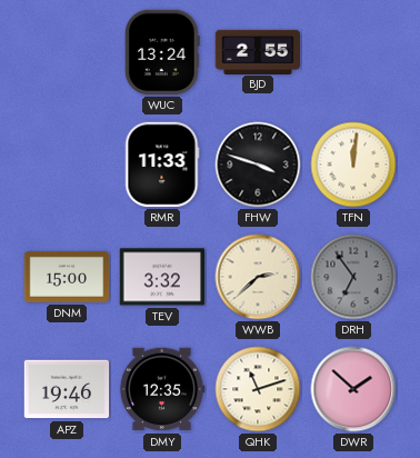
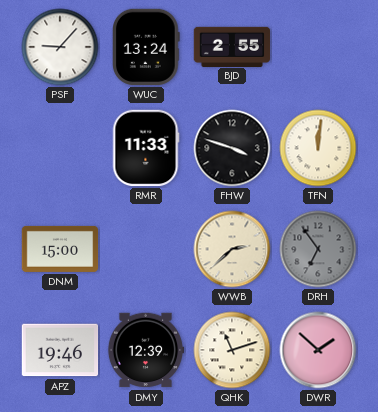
PSF: none -> 9:07
TEV: 3:32 -> none
DMY: 12:35 -> 12:39
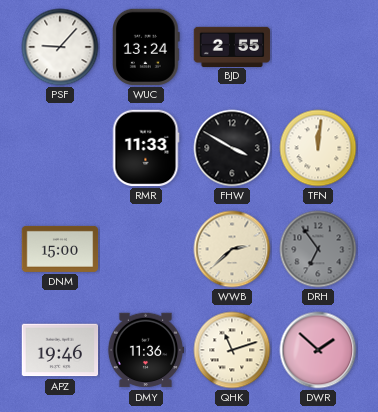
FHW: 3:48 -> 3:50
DMY: 12:39 -> 11:36
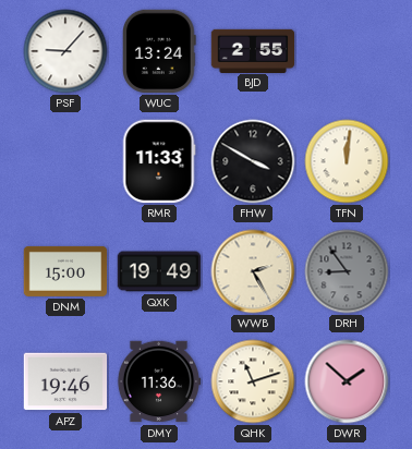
QXK: none -> 19:49
WWB: 2:38 -> 2:25
DRH: 6:54 -> 8:54
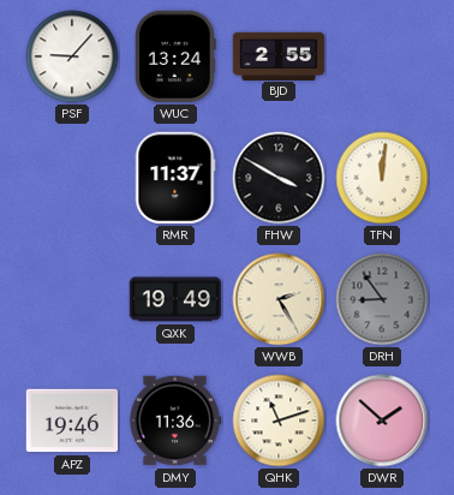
RMR: 11:33 -> 11:37
DNM: 15:00 -> none
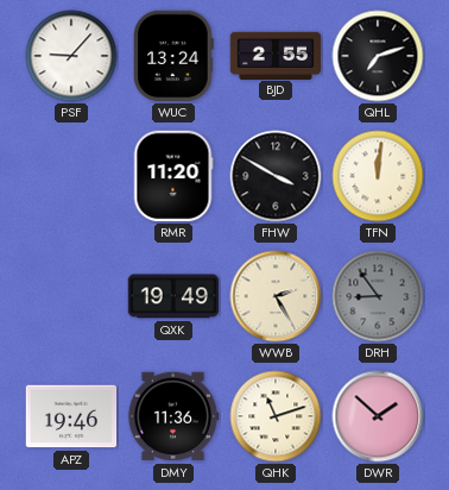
QHL: none -> 7:12
RMR: 11:37 -> 11:20
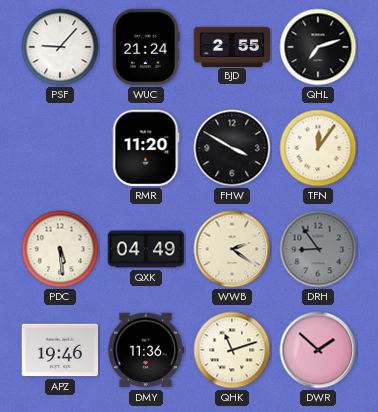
WUC: 13:24 -> 21:24
TFN: 12:01 -> 12:06
PDC: none -> 5:29
QXK: 19:49 -> 04:49
WWB: 2:25 -> 2:21
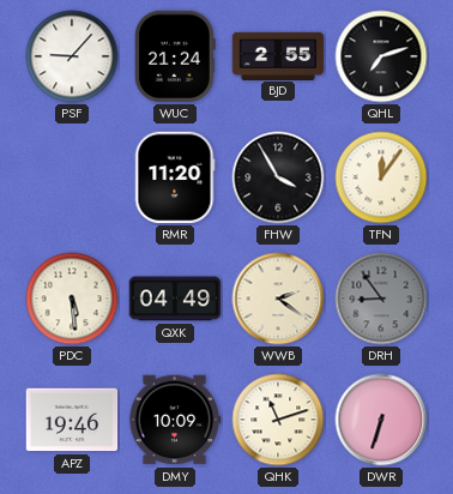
FHW: 3:50 -> 3:55
DMY: 11:36 -> 10:09
DWR: 1:52 -> 6:33
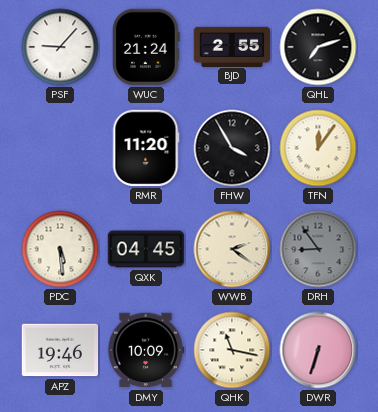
QXK: 04:49 -> 04:45
QHK: 11:12 -> 11:17
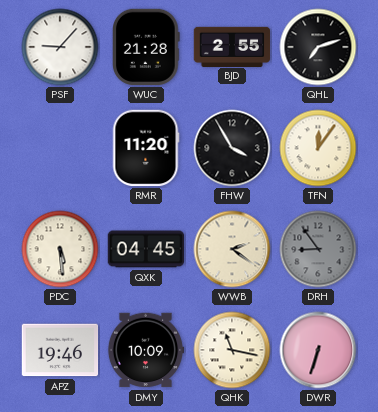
WUC: 21:24 -> 21:28
